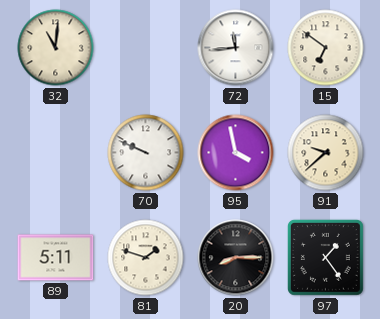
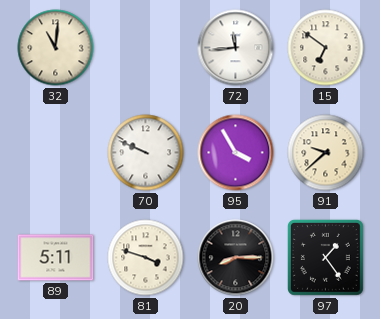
95: 3:58 -> 3:55
81: 1:48 -> 3:48
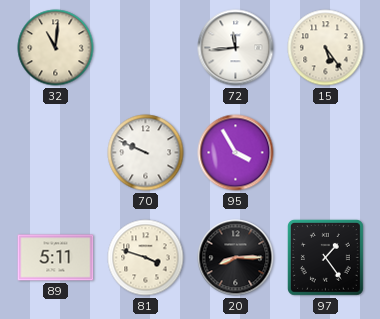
15: 6:51 -> 5:24
91: 9:38 -> none
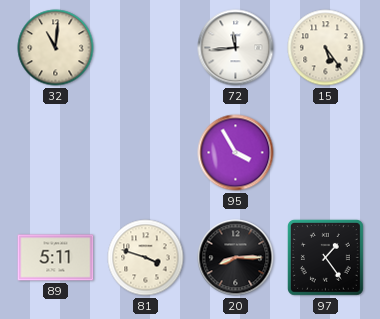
70: 9:49 -> none
